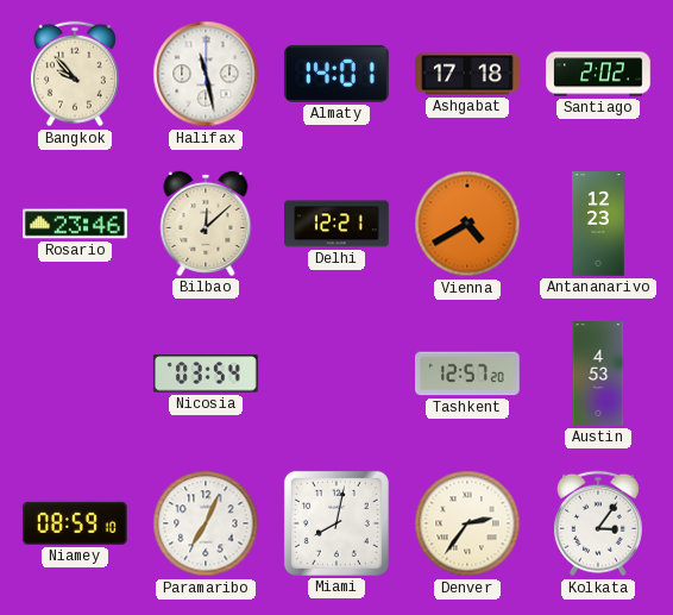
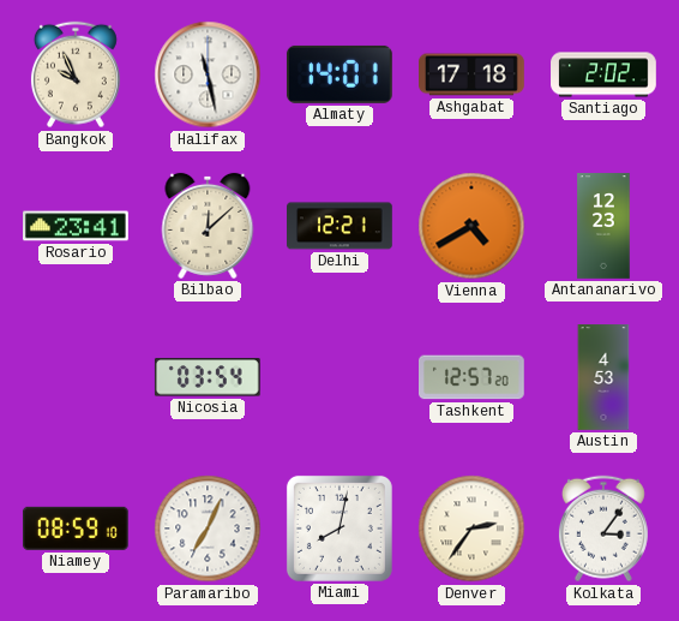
Bangkok: 9:53 -> 9:56
Rosario: 23:46 -> 23:41
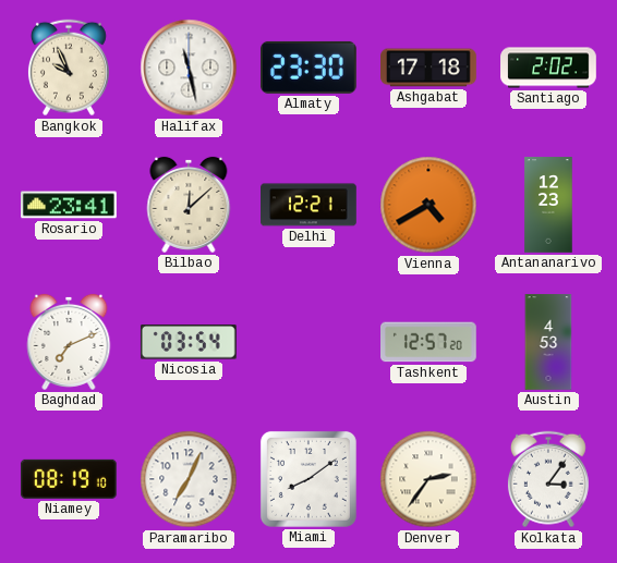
Almaty: 14:01 -> 23:30
Baghdad: none -> 7:11
Niamey: 08:59 -> 08:19
Miami: 8:02 -> 8:09
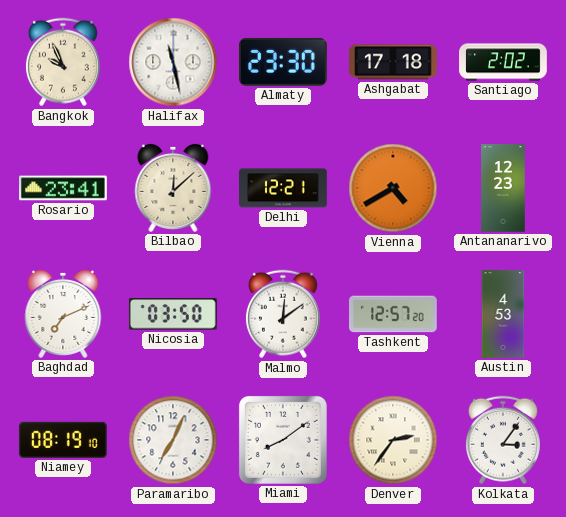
Nicosia: 03:54 -> 03:50
Malmo: none -> 12:09
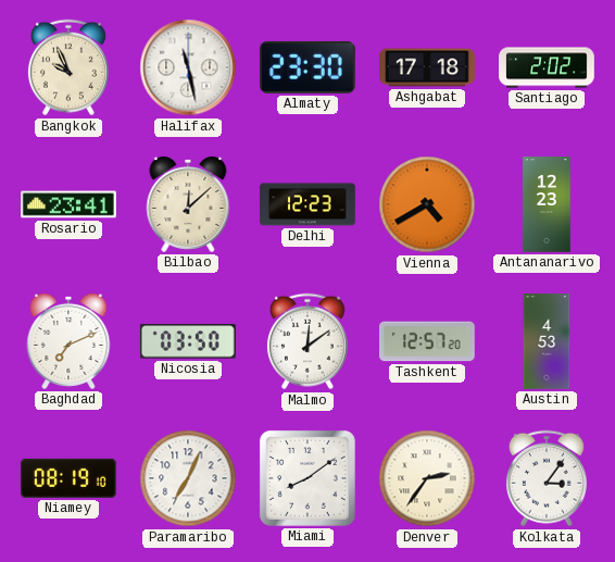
Delhi: 12:21 -> 12:23
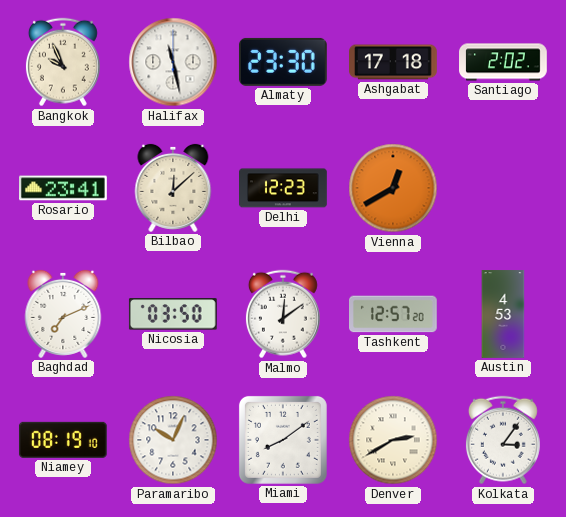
Vienna: 4:40 -> 12:40
Antananarivo: 12:23 -> none
Paramaribo: 7:04 -> 10:04
Denver: 2:36 -> 2:40
